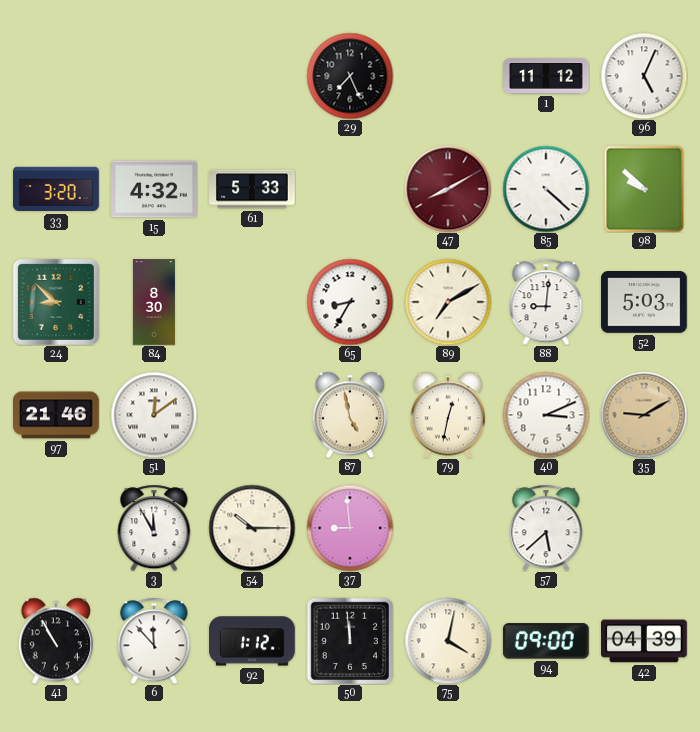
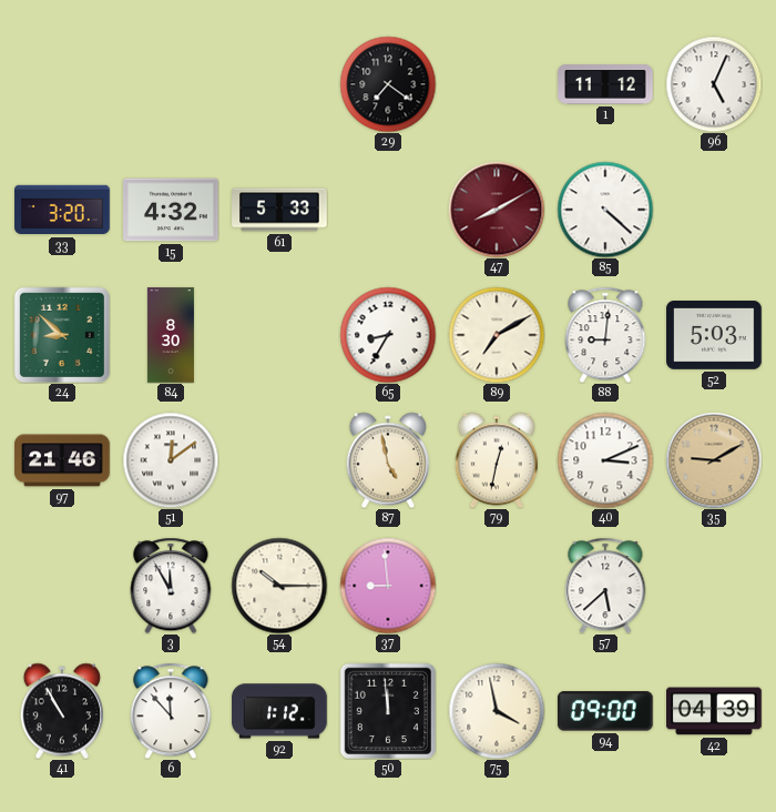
29: 7:26 -> 7:21
98: 9:52 -> none
75: 4:02 -> 3:58
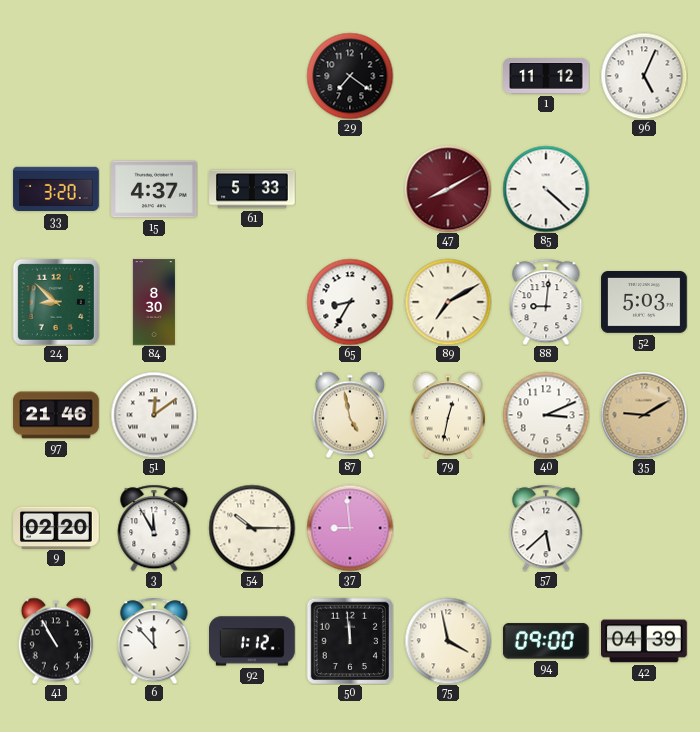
15: 4:32 -> 4:37
9: none -> 02:20
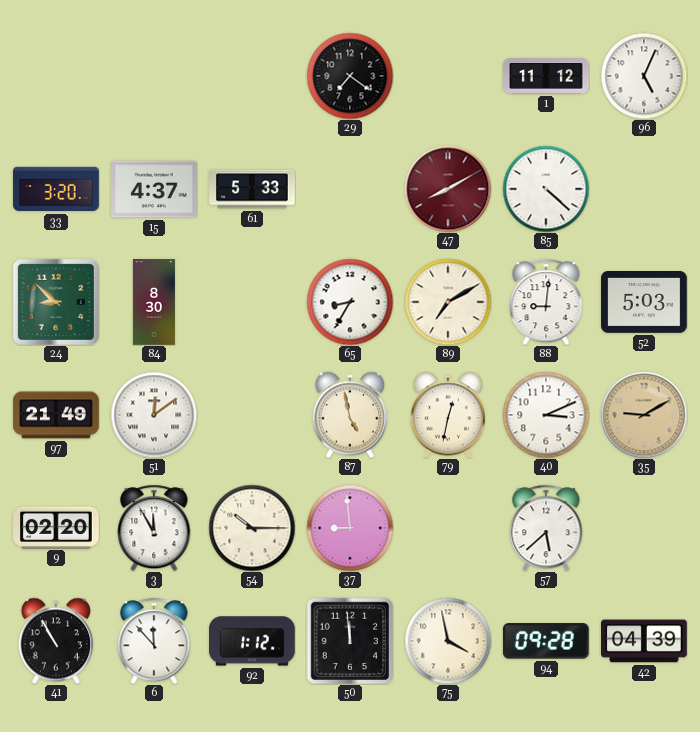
97: 21:46 -> 21:49
94: 09:00 -> 09:28
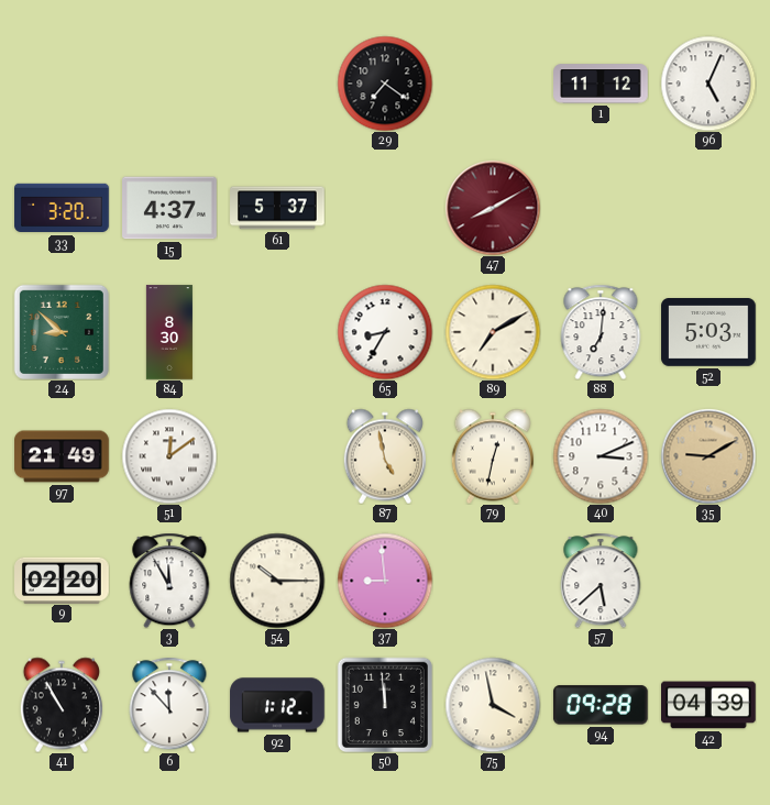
61: 5:33 -> 5:37
85: 4:22 -> none
88: 9:01 -> 7:01
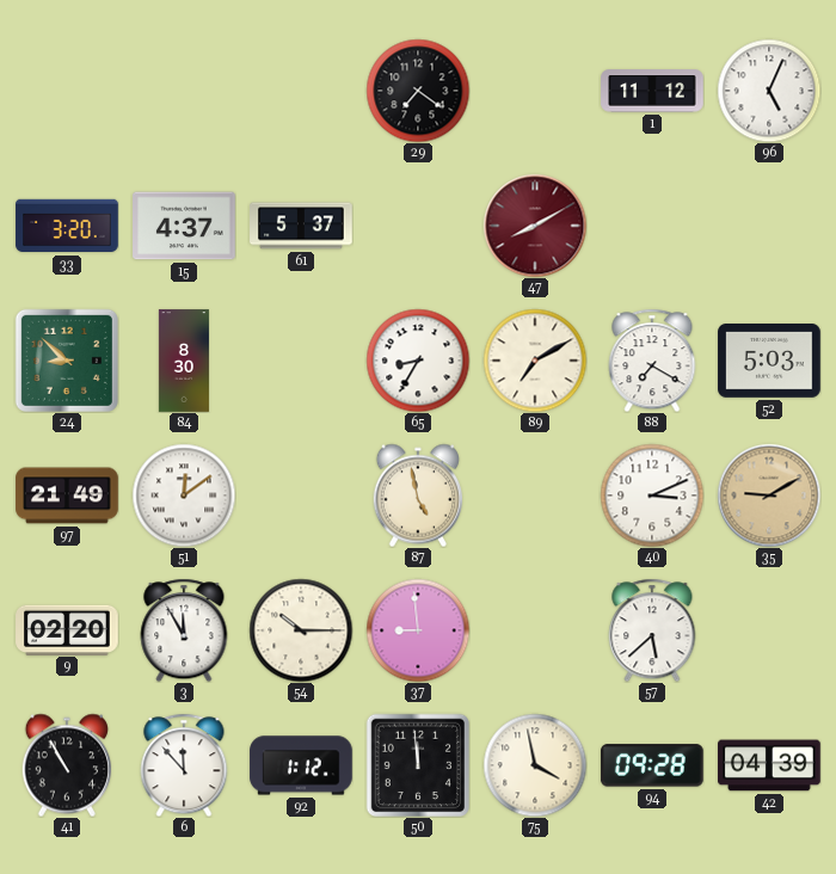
88: 7:01 -> 7:20
79: 12:32 -> none
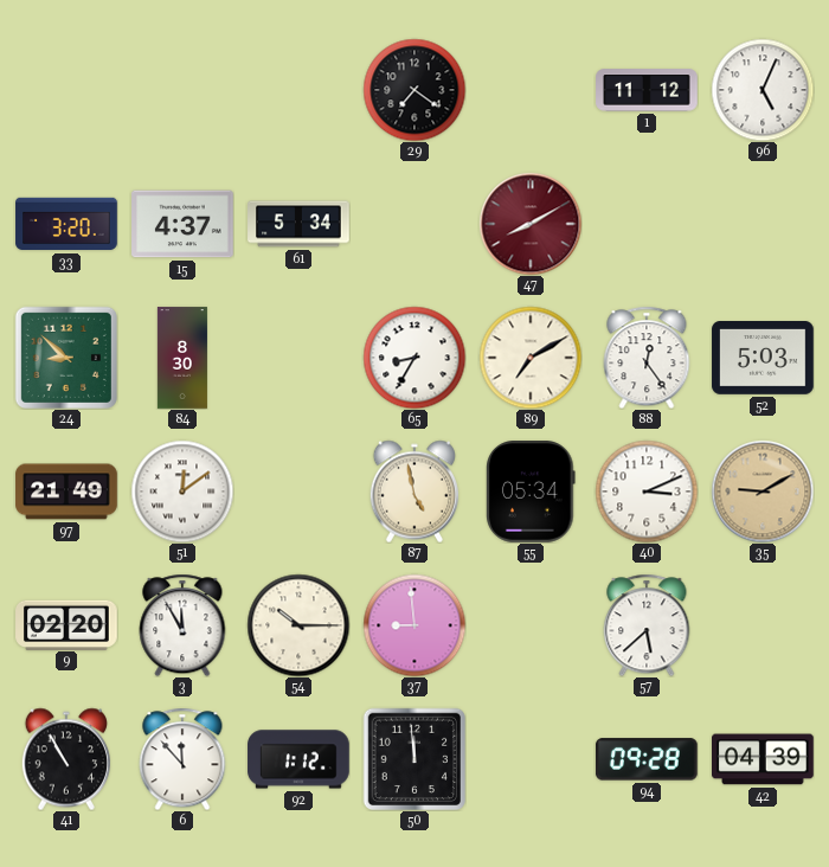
61: 5:37 -> 5:34
88: 7:20 -> 12:24
55: none -> 05:34
75: 3:58 -> none
